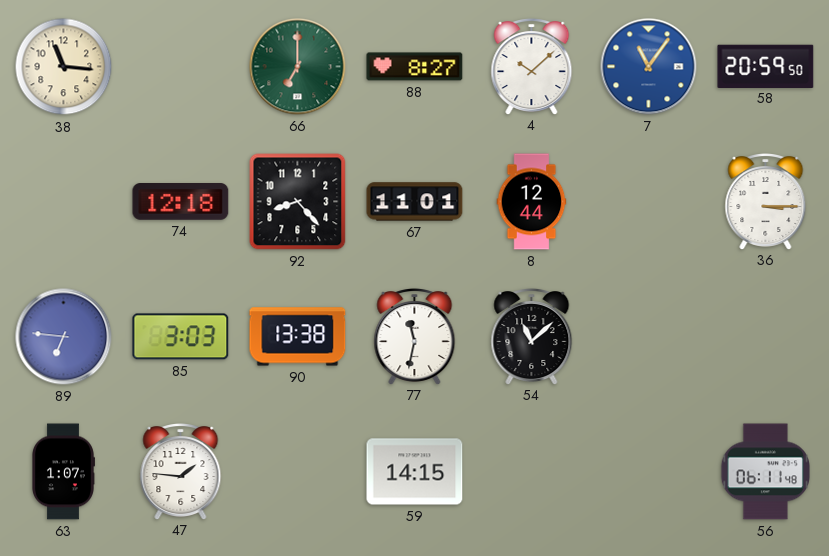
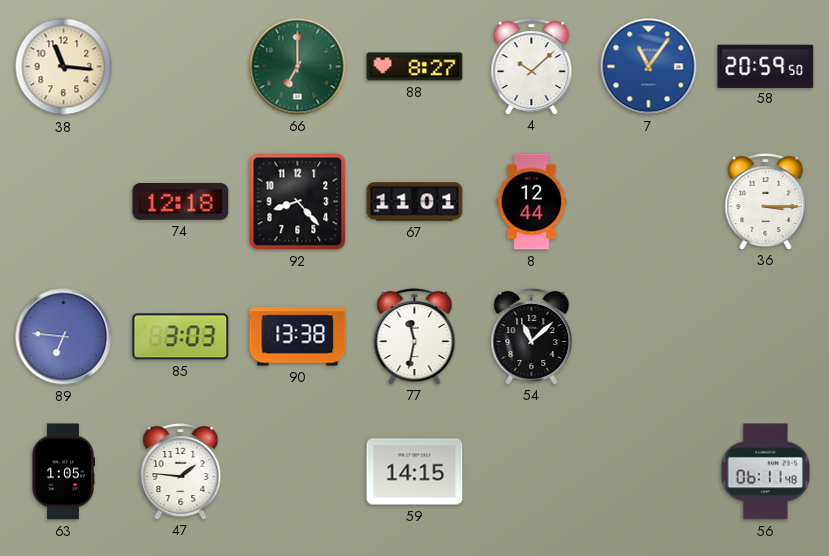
63: 1:07 -> 1:05
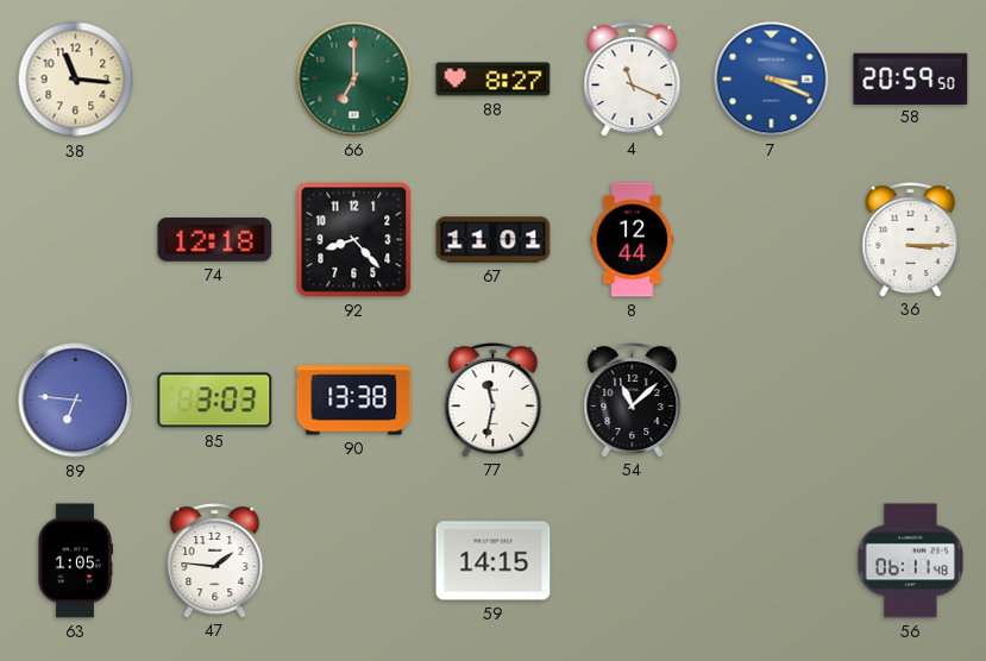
4: 10:08 -> 11:19
7: 11:06 -> 3:19
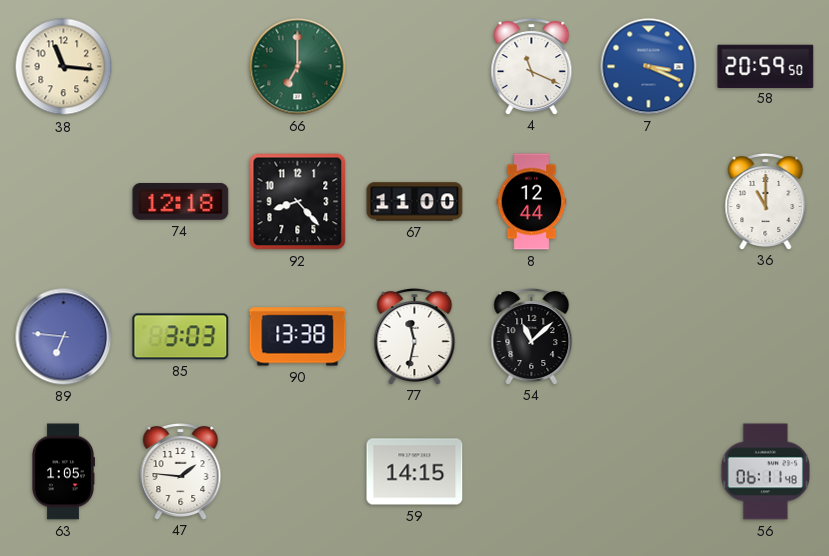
88: 8:27 -> none
67: 11:01 -> 11:00
36: 3:15 -> 11:00
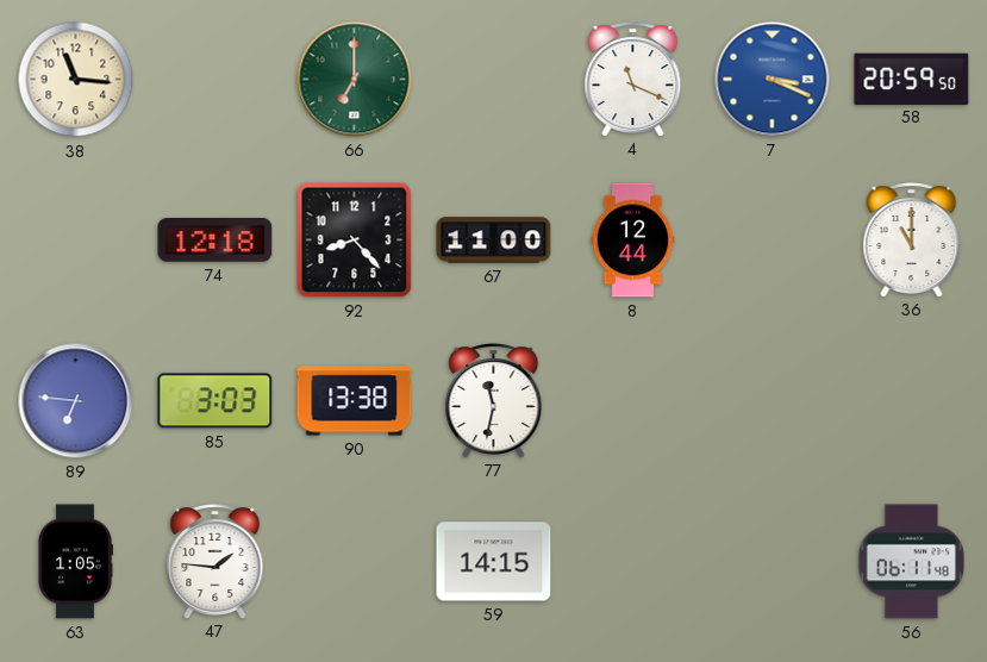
54: 11:08 -> none
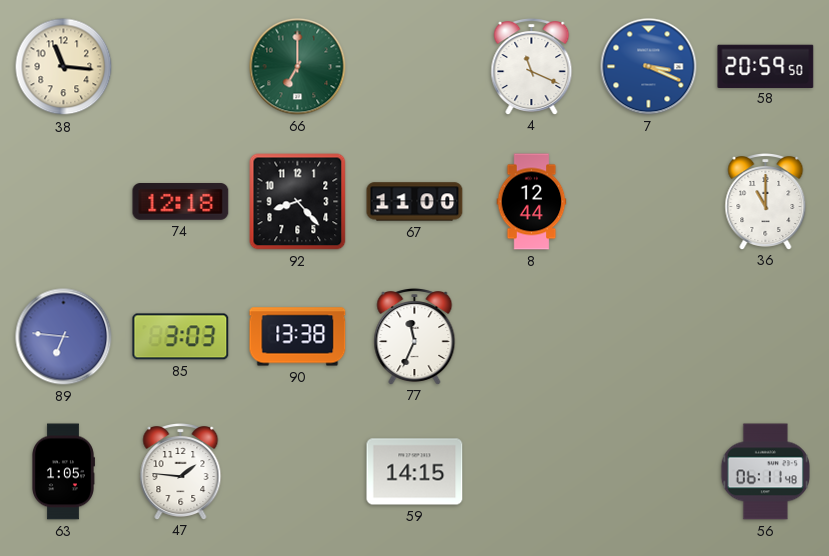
77: 11:32 -> 11:34
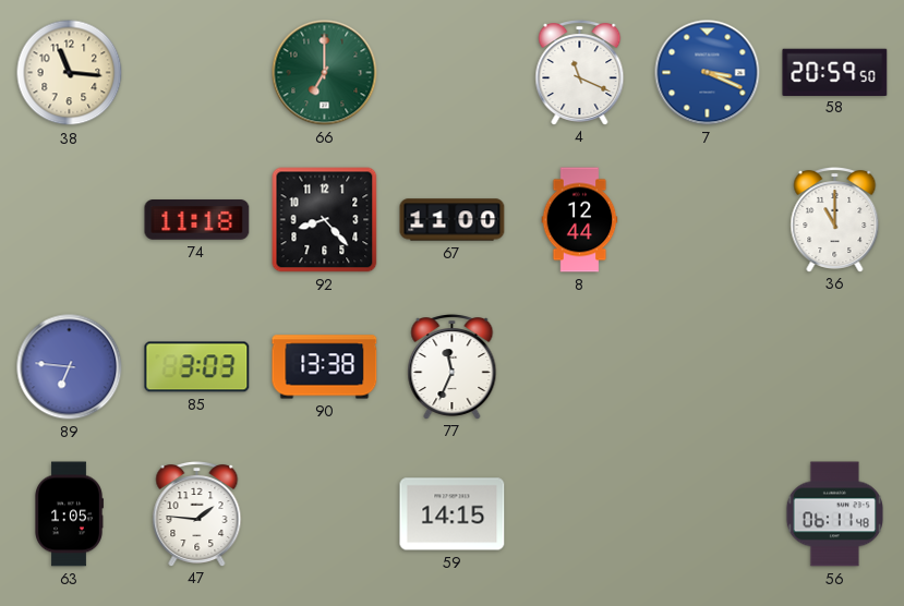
74: 12:18 -> 11:18
